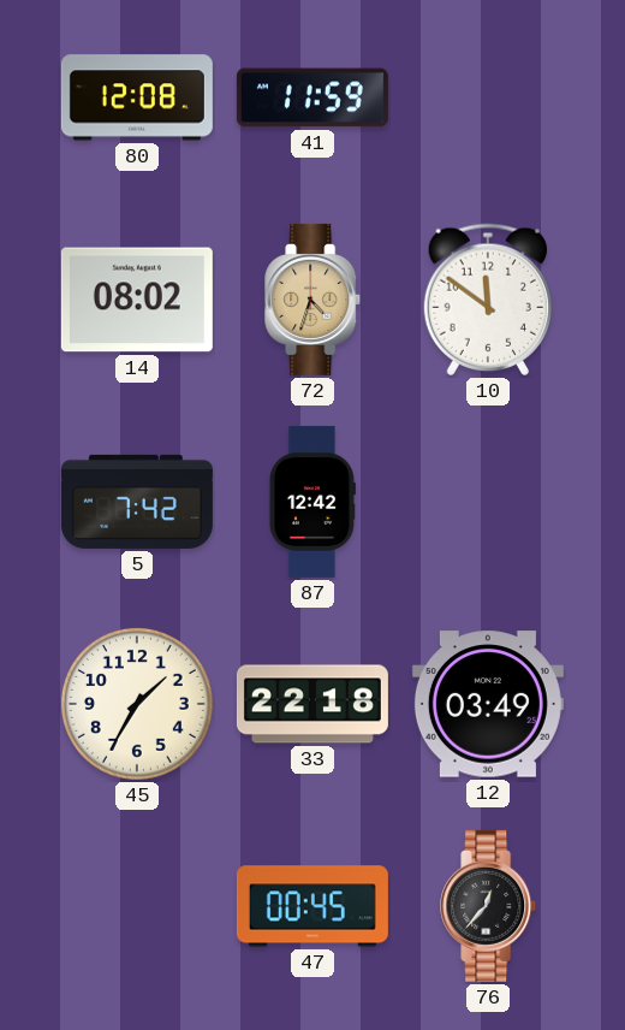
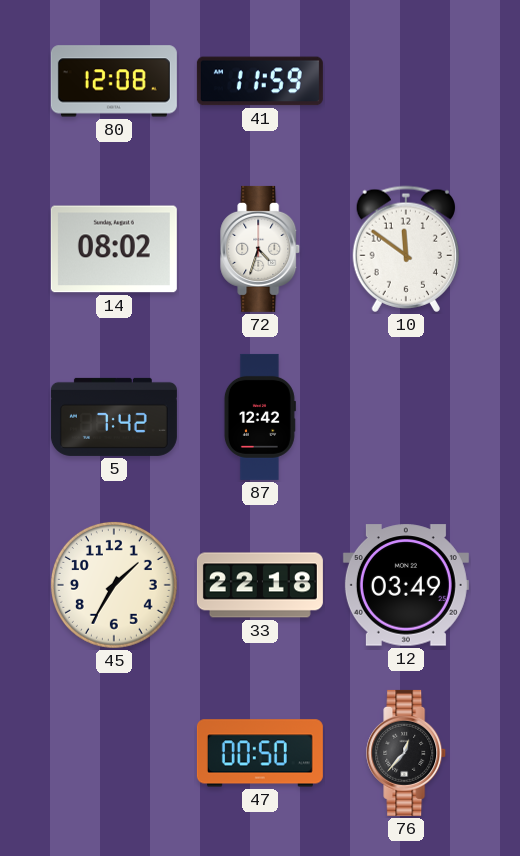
72 dial: champagne -> white
47: 00:45 -> 00:50
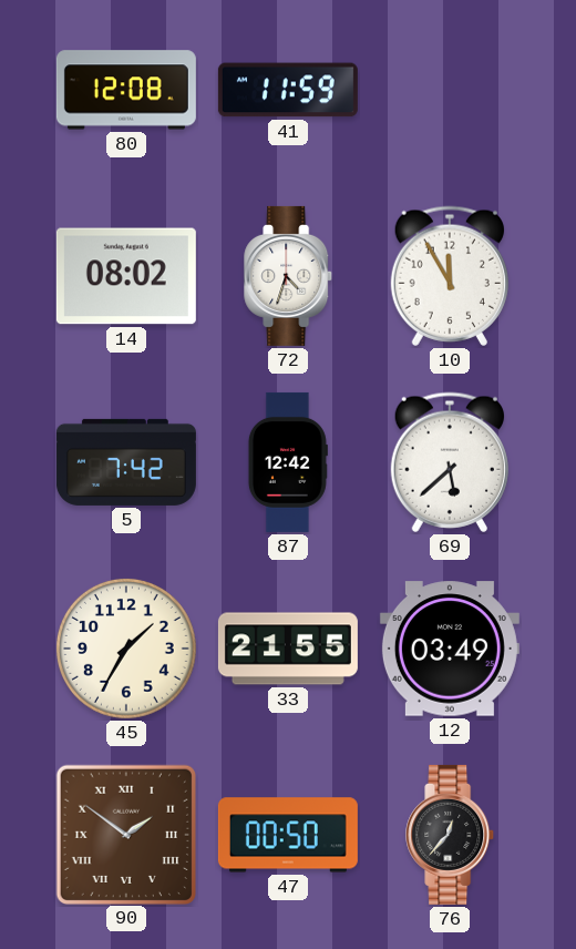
10: 11:51 -> 11:55
69: none -> 5:38
33: 22:18 -> 21:55
90: none -> 1:51
